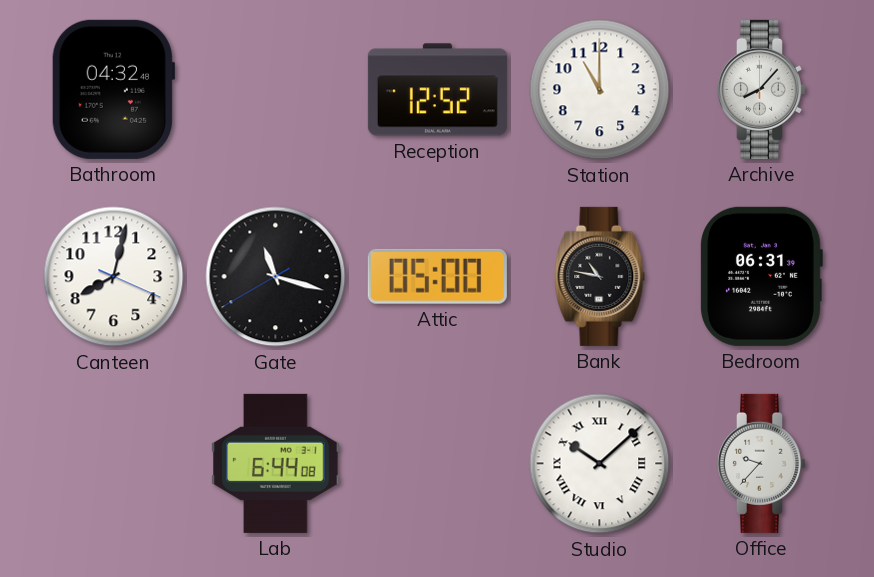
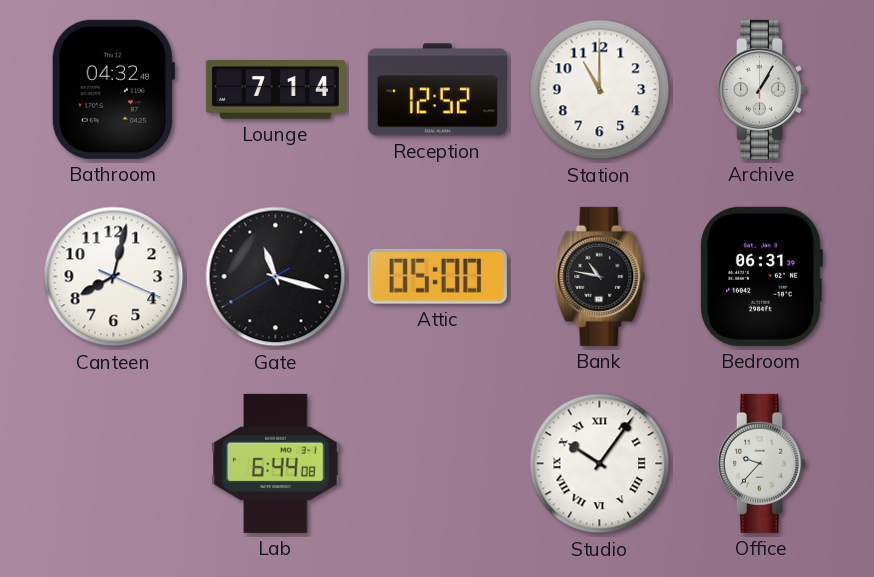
Lounge: none -> 7:14
Archive: 8:07 -> 1:05
Studio: 10:08 -> 10:06
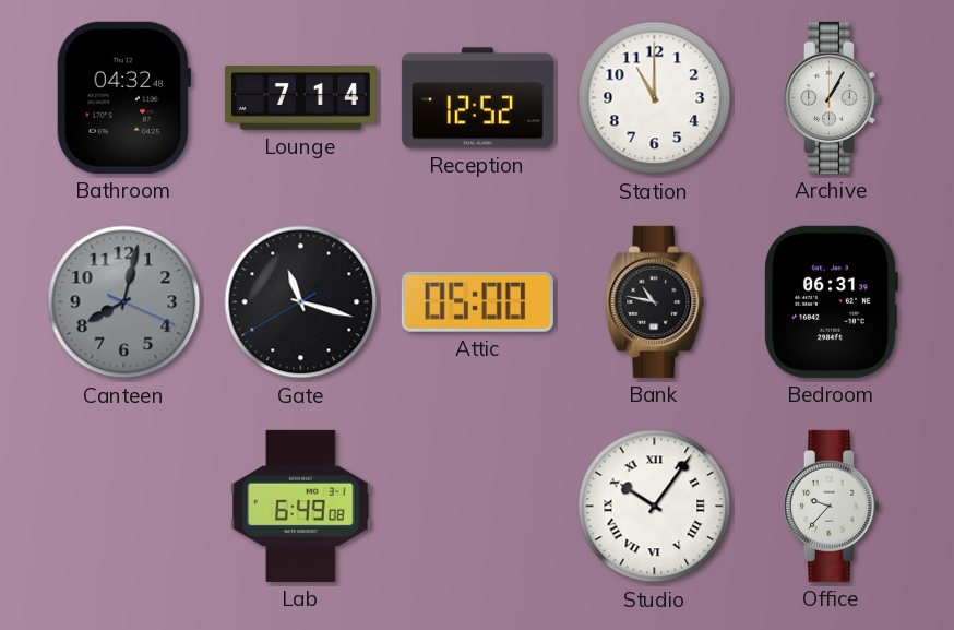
Canteen dial: white -> grey
Lab: 6:44 -> 6:49
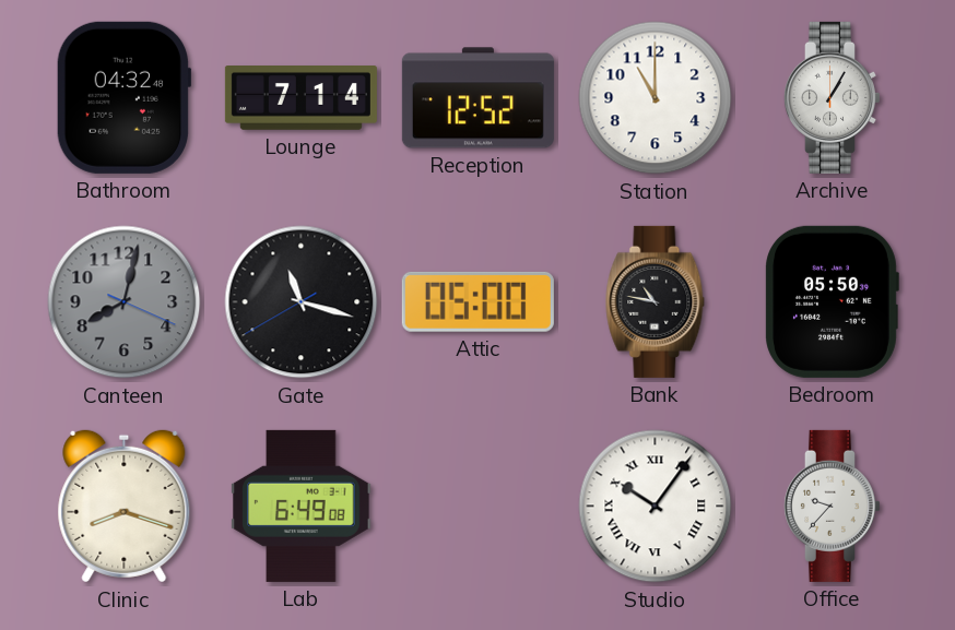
Bedroom: 06:31 -> 05:50
Clinic: none -> 8:18
